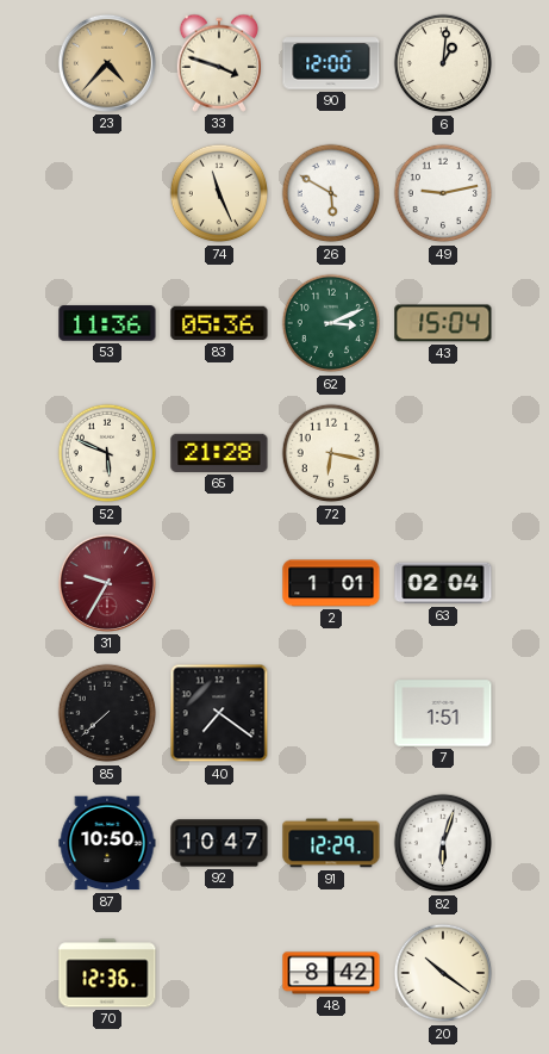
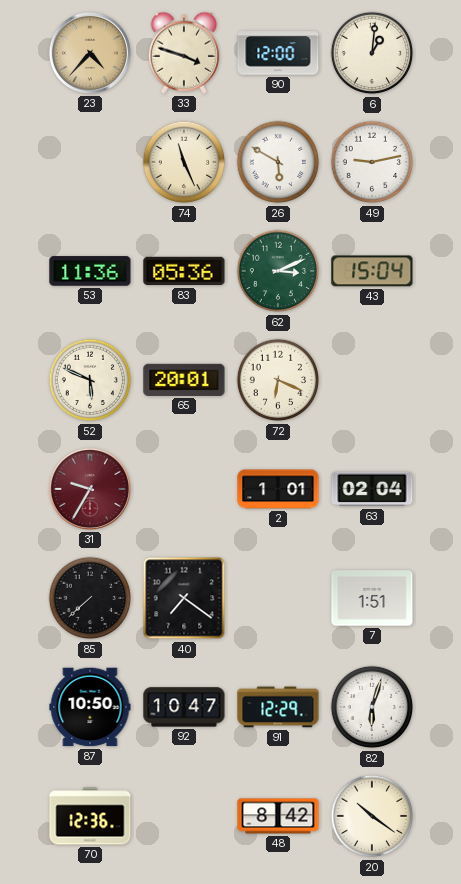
65: 21:28 -> 20:01
72: 6:17 -> 6:19
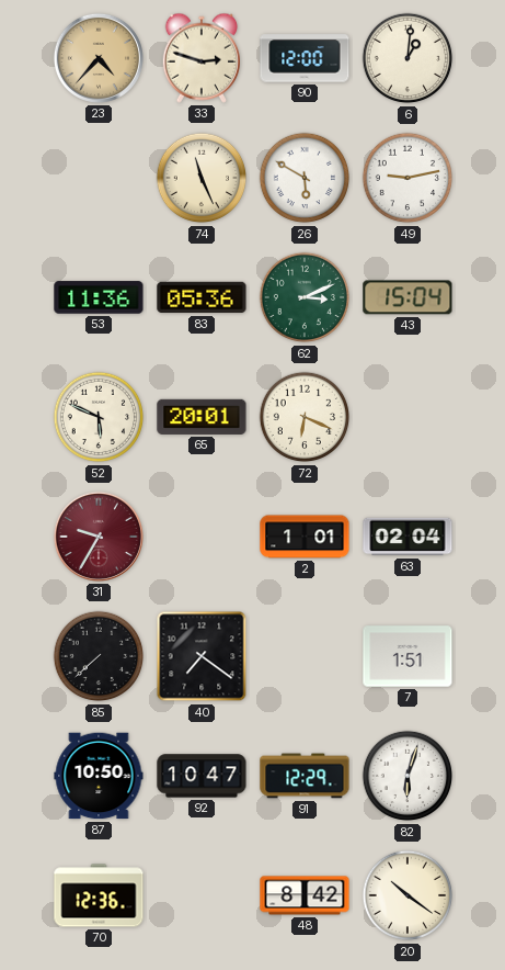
33: 3:48 -> 2:48
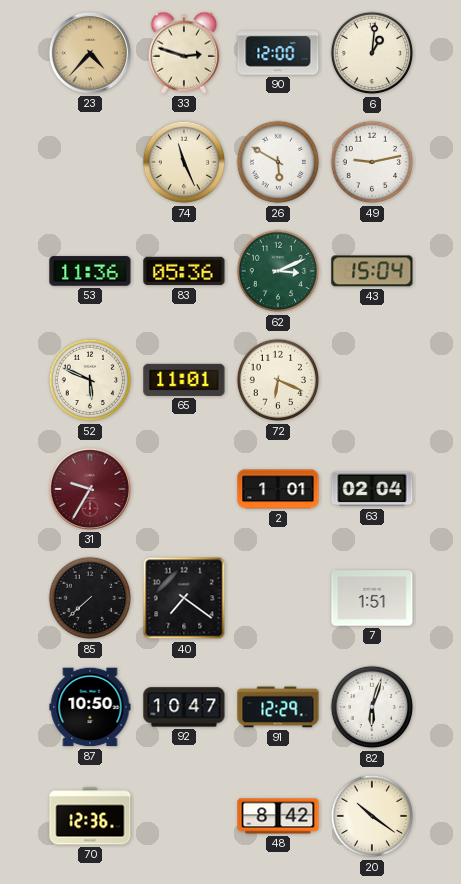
65: 20:01 -> 11:01
